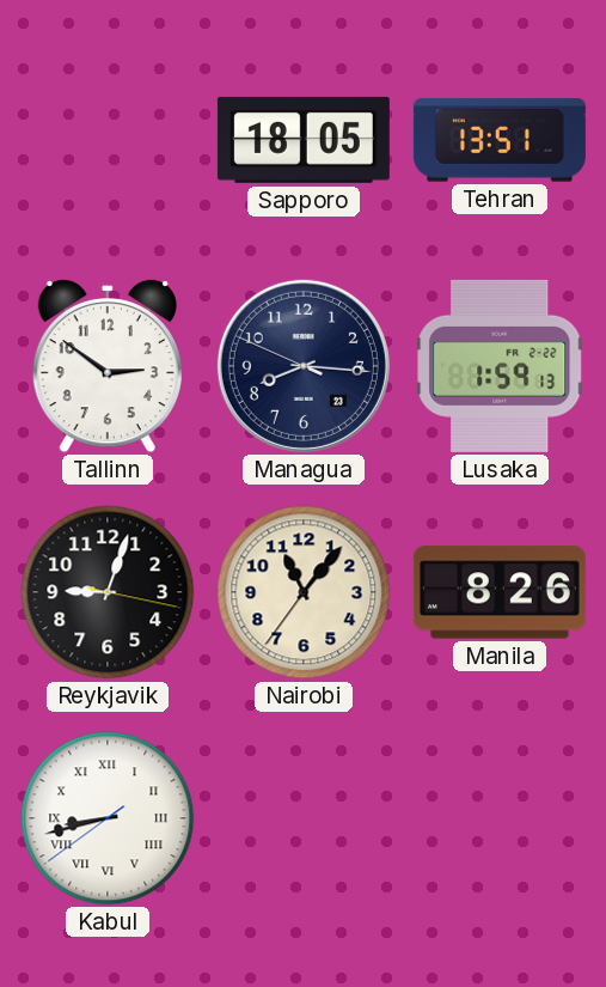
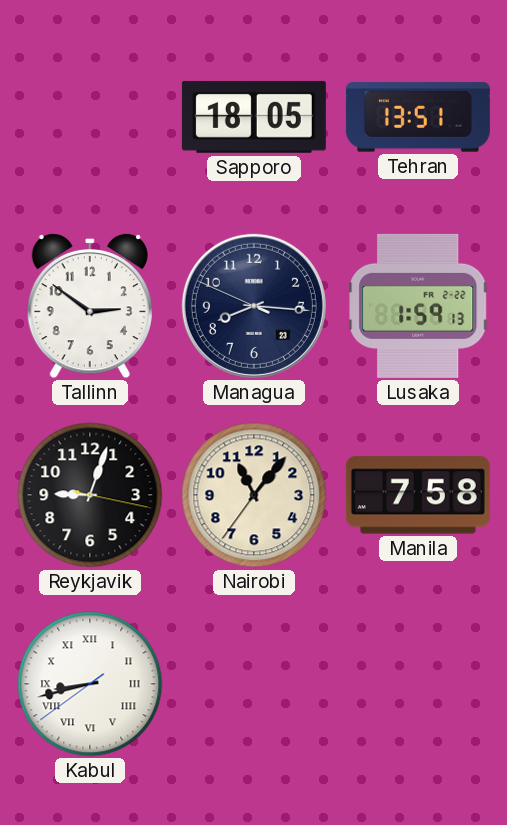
Manila: 8:26 -> 7:58
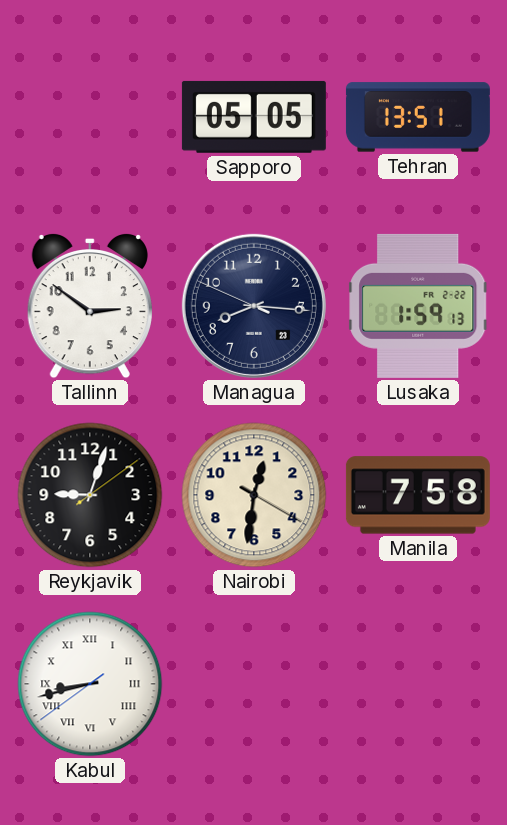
Sapporo: 18:05 -> 05:05
Reykjavik: 9:03:17 -> 9:03:09
Nairobi: 11:06 -> 12:31
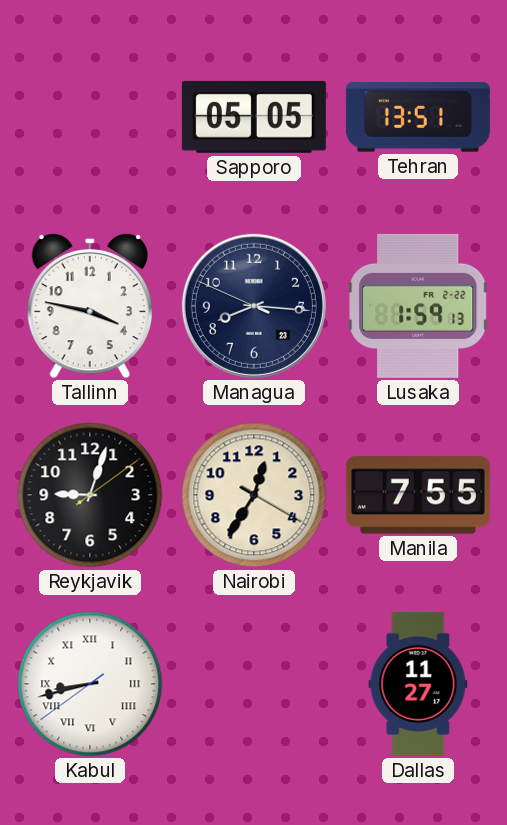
Tallinn: 2:51 -> 3:47
Nairobi: 12:31 -> 12:35
Manila: 7:58 -> 7:55
Dallas: none -> 11:27
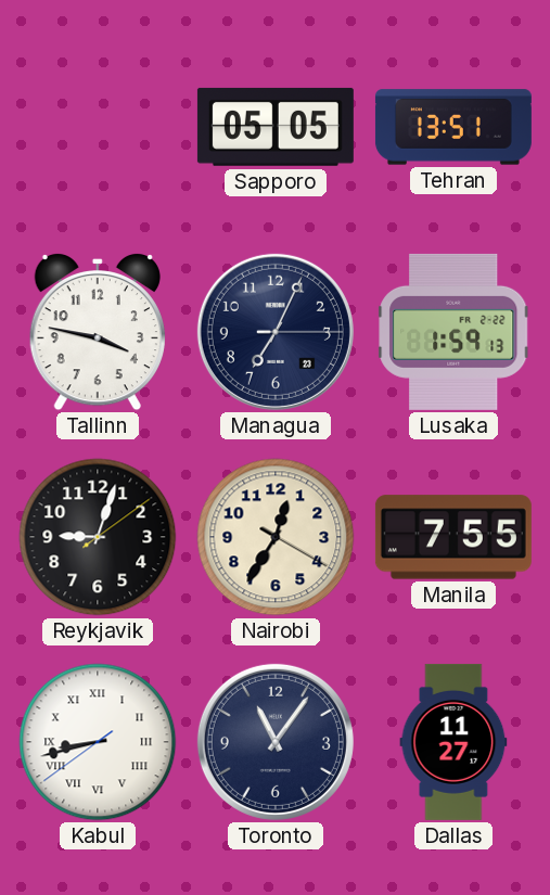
Managua: 8:15 -> 7:04
Toronto: none -> 11:06
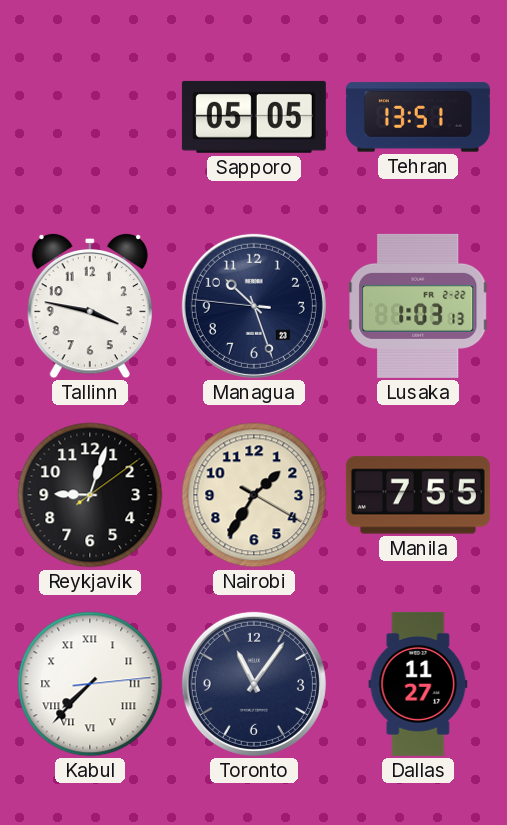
Managua: 7:04 -> 10:26
Lusaka: 1:59 -> 1:03
Nairobi: 12:35 -> 1:35
Kabul: 8:42 -> 7:37
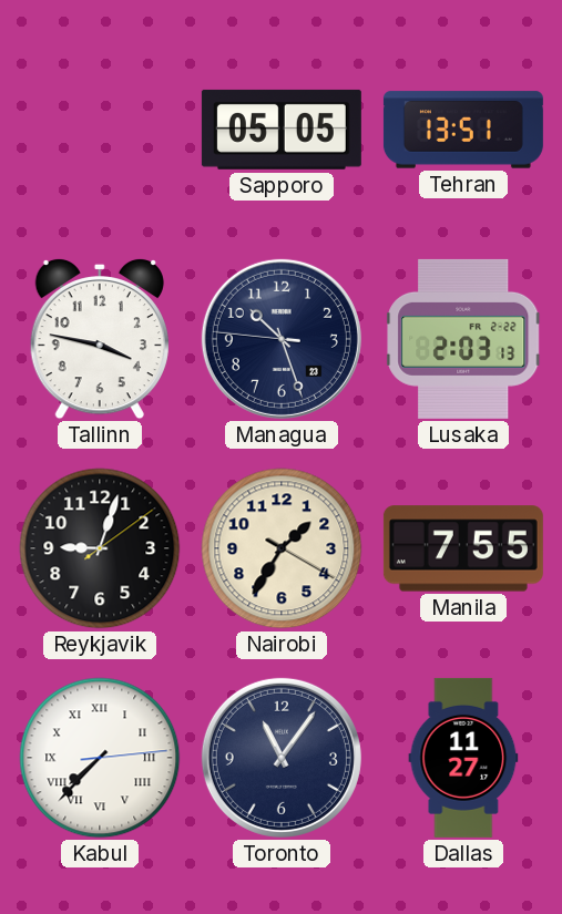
Lusaka: 1:03 -> 2:03
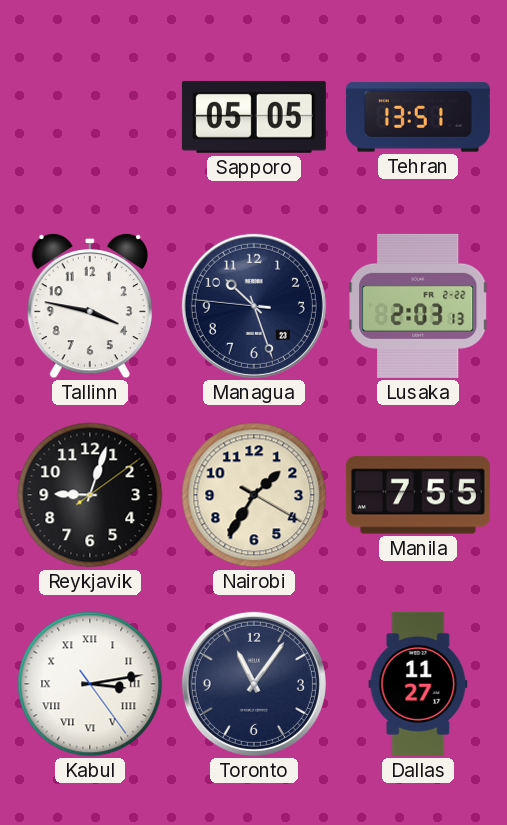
Kabul: 7:37 -> 3:13
